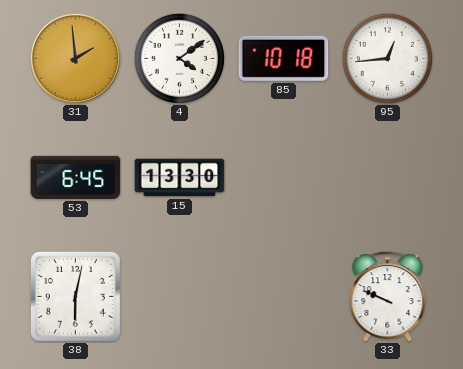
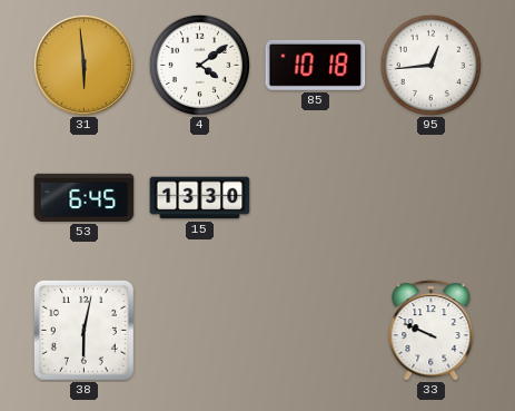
31: 1:59 -> 5:59
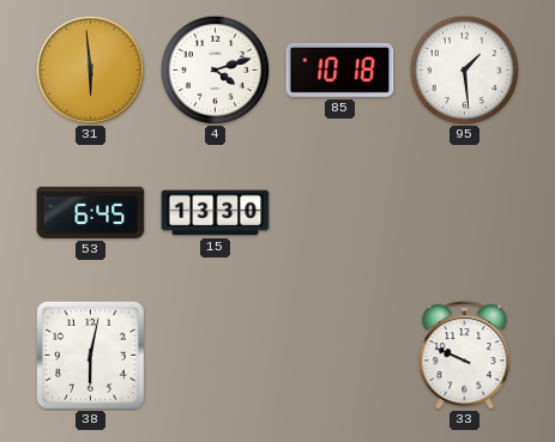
4: 4:09 -> 4:12
95: 12:44 -> 1:29
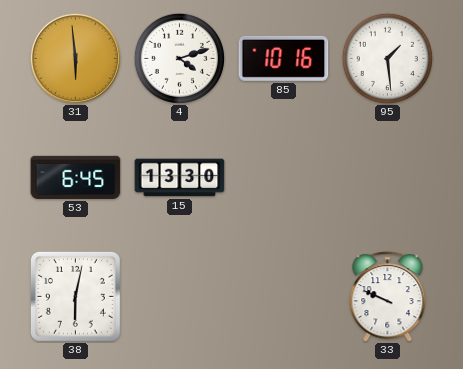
85: 10:18 -> 10:16
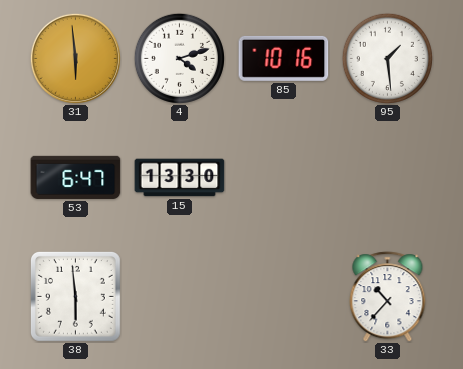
53: 6:45 -> 6:47
38: 6:02 -> 5:59
33: 9:49 -> 10:37
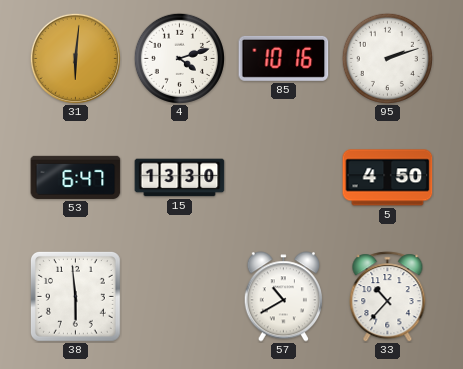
31: 5:59 -> 6:01
95: 1:29 -> 2:12
5: none -> 4:50
57: none -> 10:40
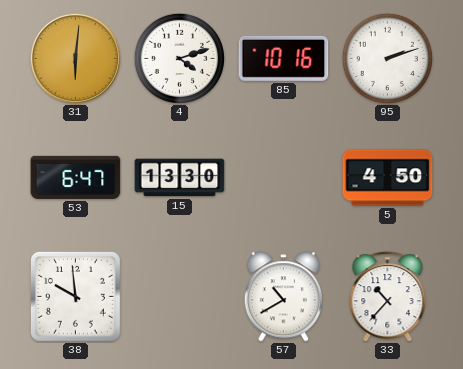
38: 5:59 -> 9:59
